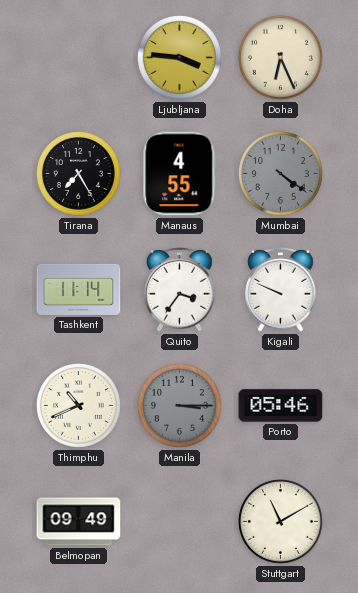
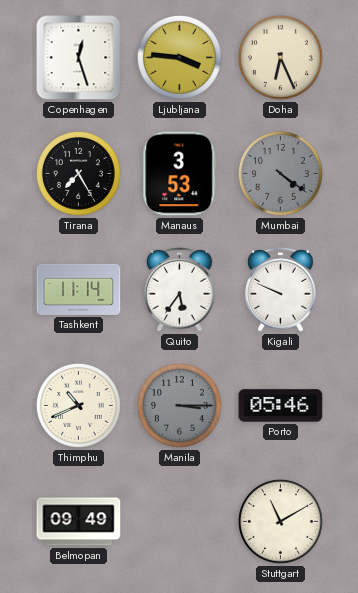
Copenhagen: none -> 12:27
Manaus: 4:55 -> 3:53
Quito: 3:36 -> 5:36
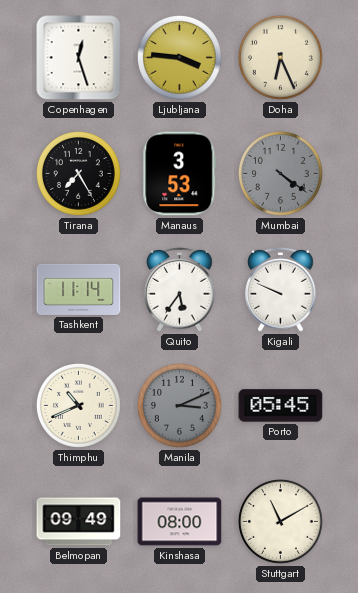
Manila: 3:15 -> 3:11
Porto: 05:46 -> 05:45
Kinshasa: none -> 08:00
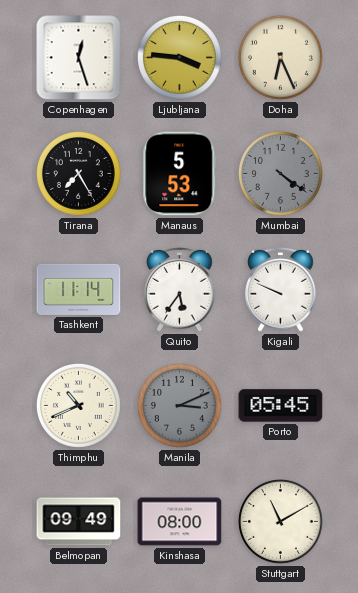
Manaus: 3:53 -> 5:53
